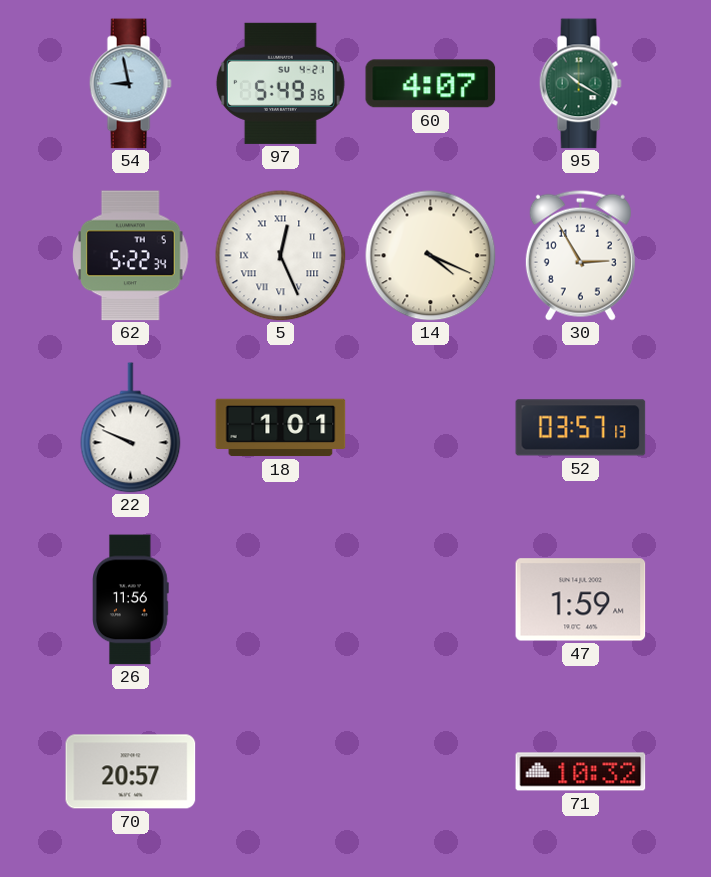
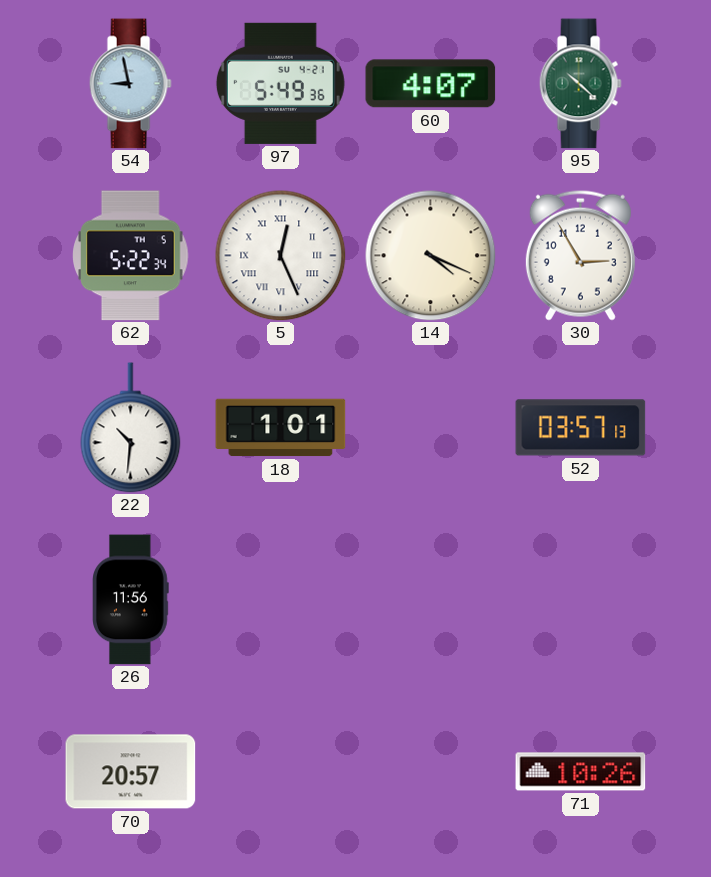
95: 10:20 -> 10:22
22: 9:49 -> 10:31
47: 1:59 -> none
71: 10:32 -> 10:26
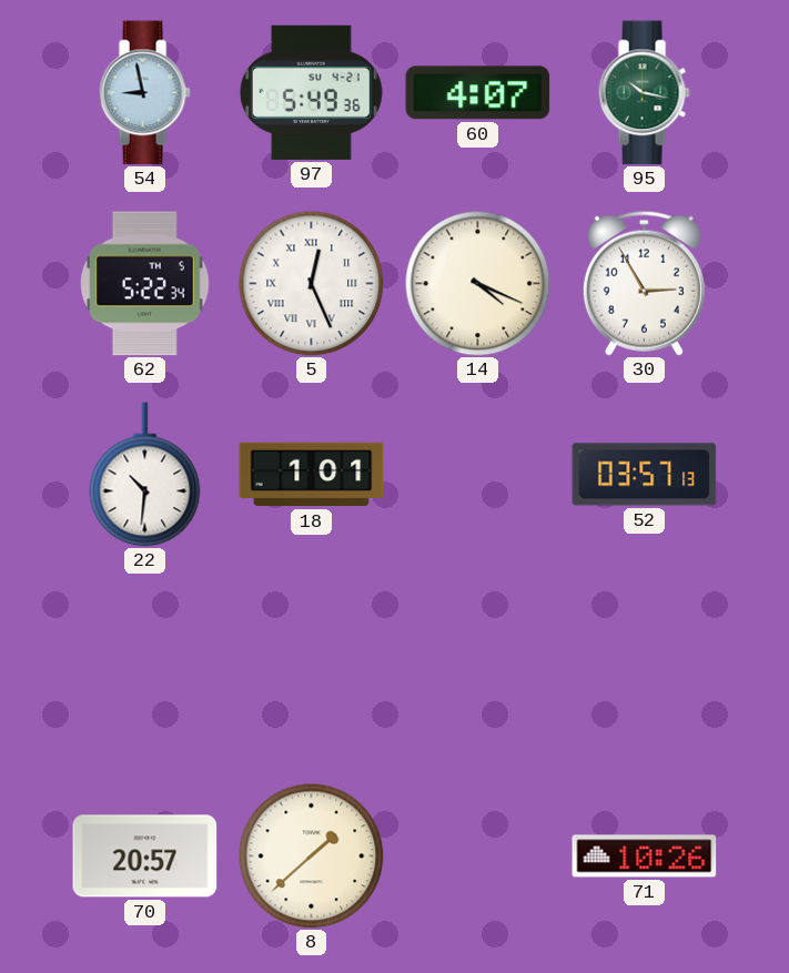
95: 10:22 -> 10:17
26: 11:56 -> none
8: none -> 1:38
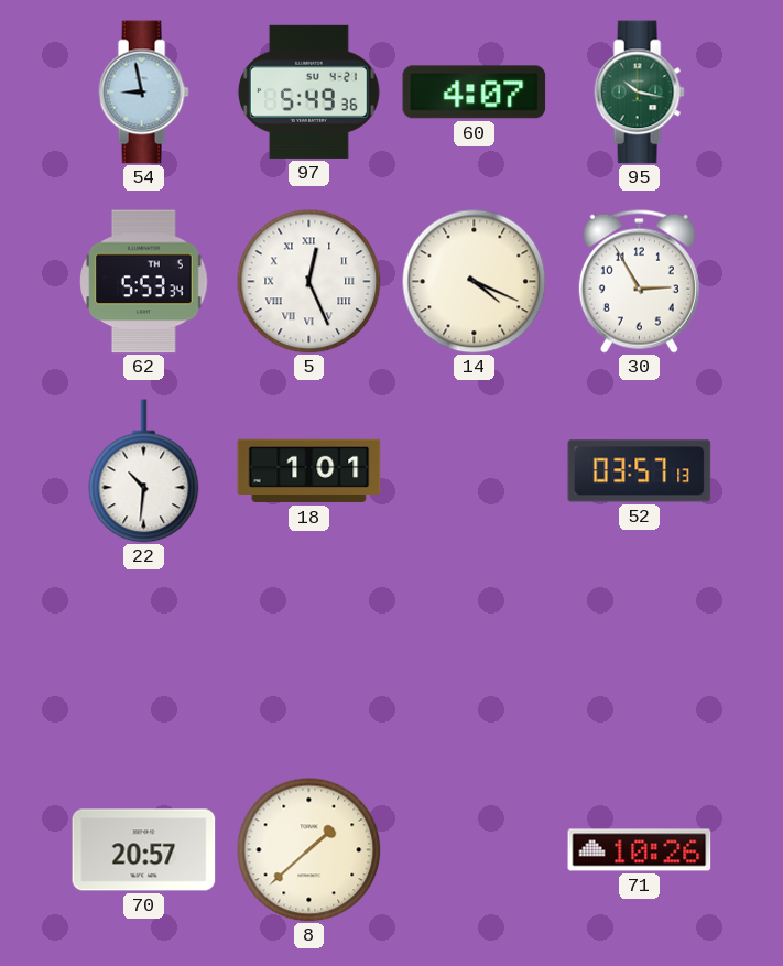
62: 5:22 -> 5:53
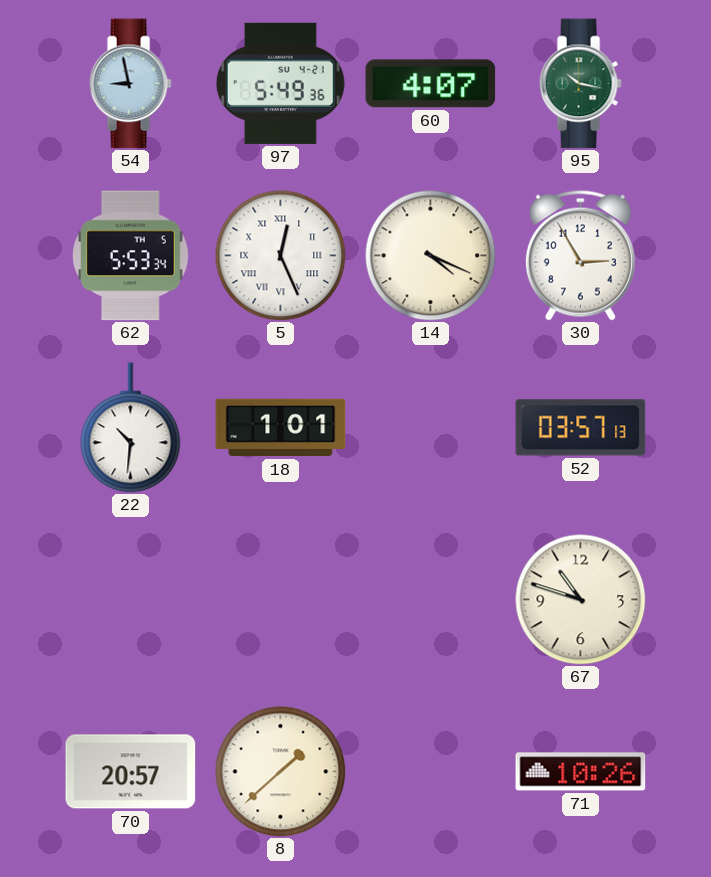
67: none -> 10:48
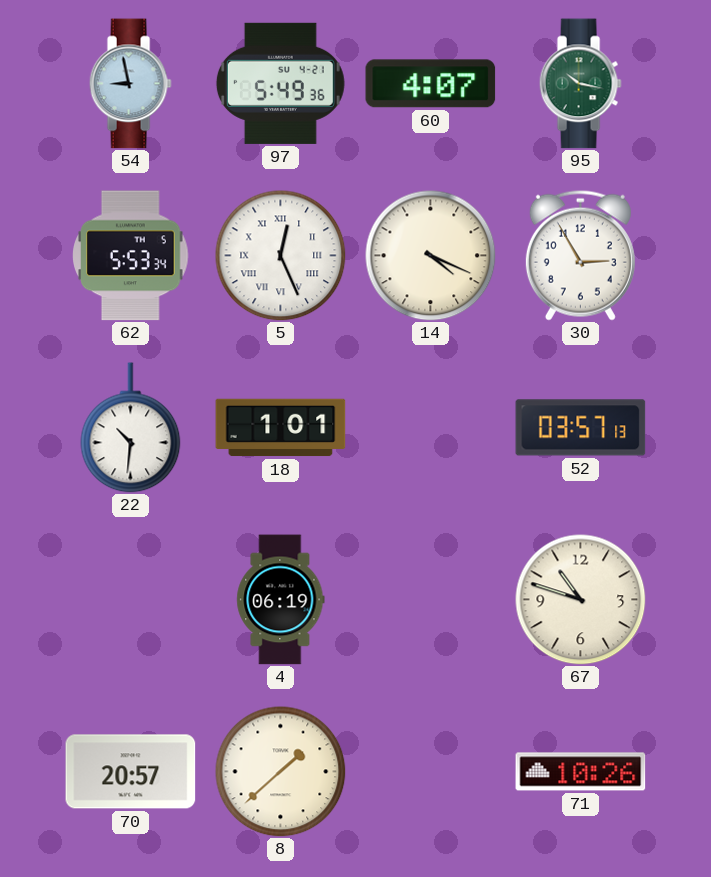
4: none -> 06:19
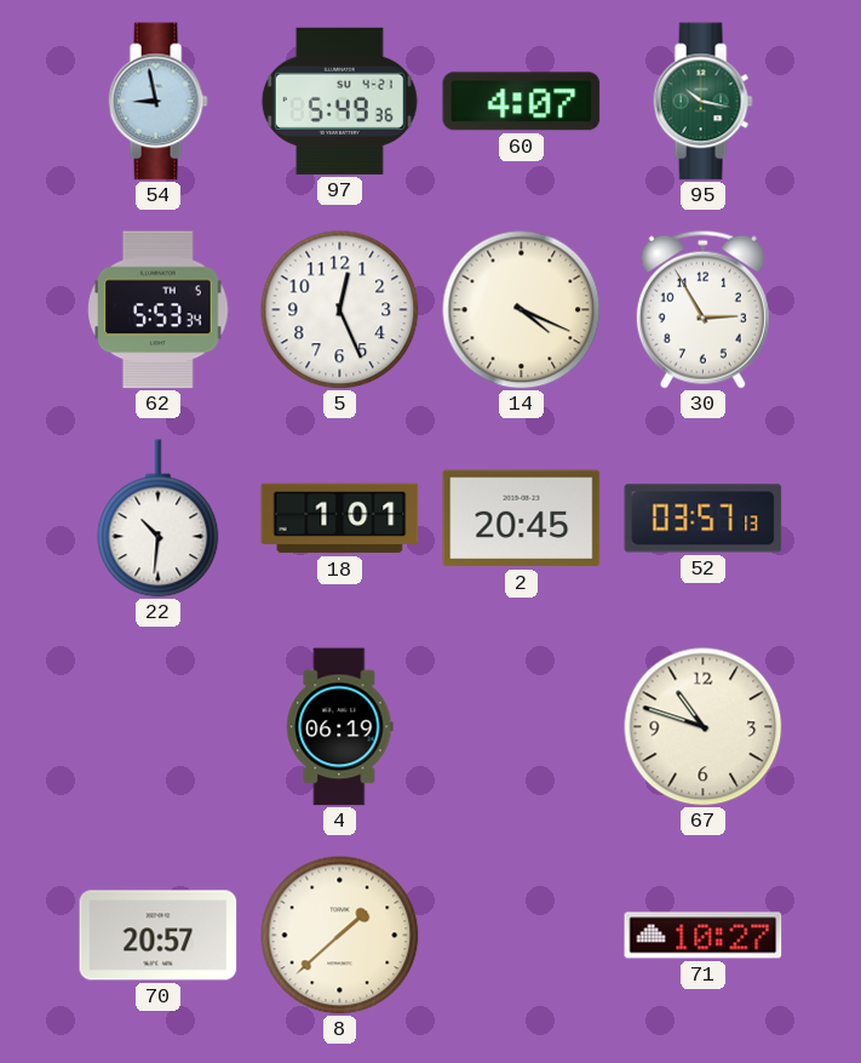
5 numerals: Roman -> Arabic
2: none -> 20:45
71: 10:26 -> 10:27
